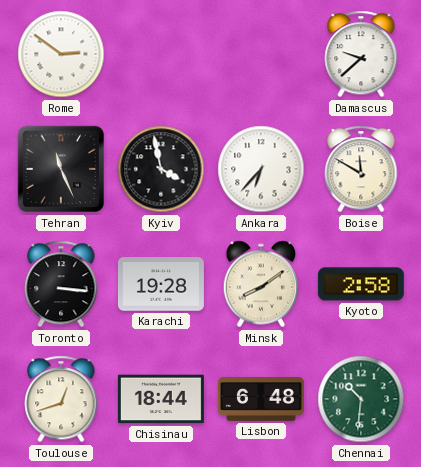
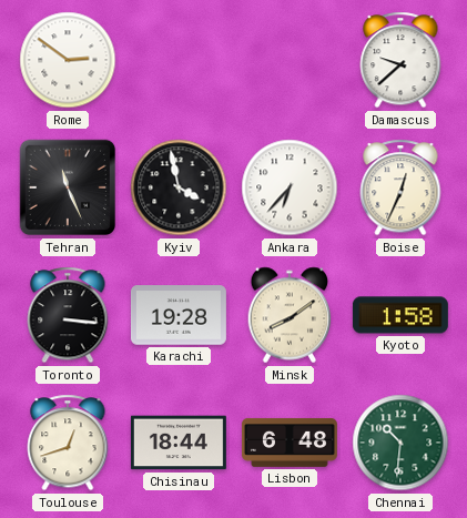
Boise: 11:50 -> 12:34
Kyoto: 2:58 -> 1:58
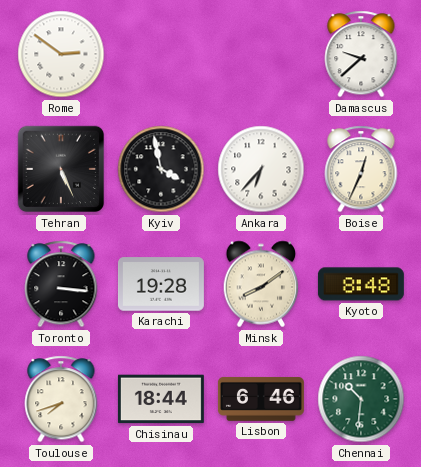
Tehran: 11:26 -> 5:26
Kyoto: 1:58 -> 8:48
Toulouse: 12:42 -> 7:42
Lisbon: 6:48 -> 6:46
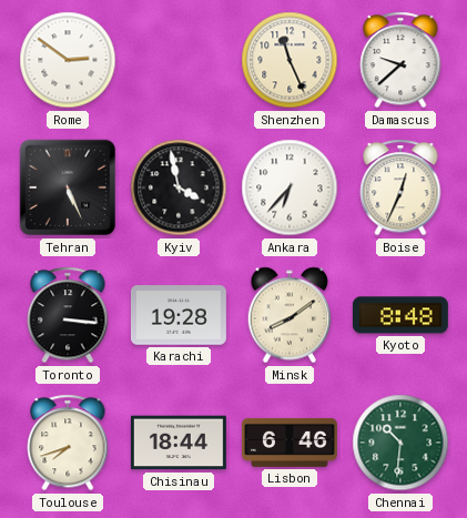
Shenzhen: none -> 11:26
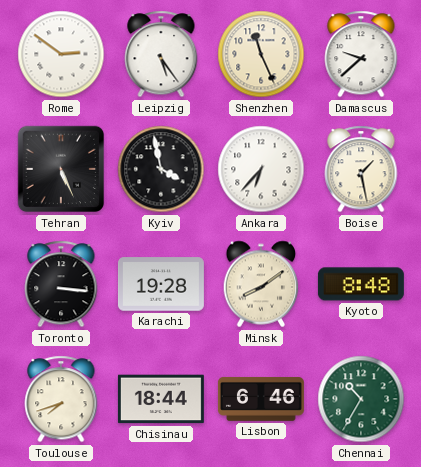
Leipzig: none -> 5:24
Boise: 12:34 -> 1:28
Chennai: 10:31 -> 10:35
